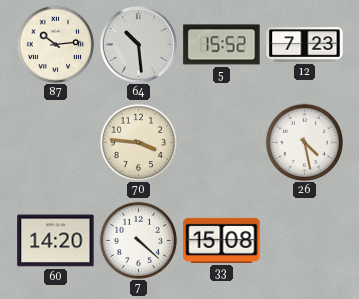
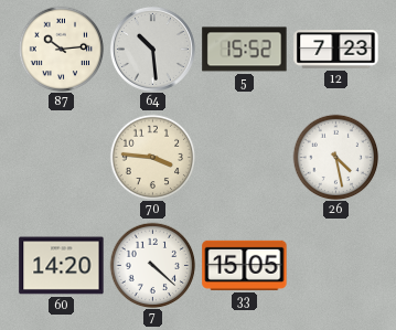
33: 15:08 -> 15:05
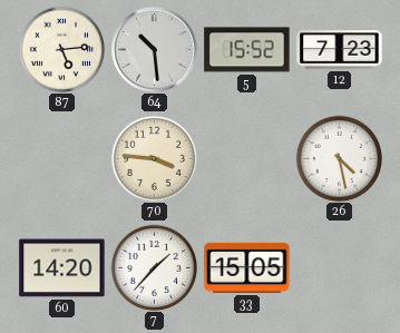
87: 10:14 -> 5:14
7: 4:22 -> 1:37
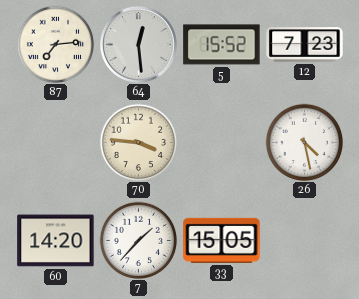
87: 5:14 -> 7:14
64: 10:29 -> 12:29
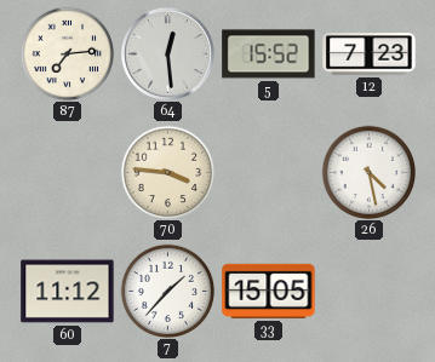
60: 14:20 -> 11:12
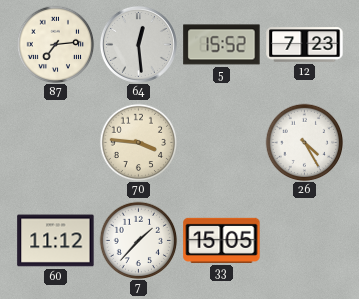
26: 4:28 -> 4:25
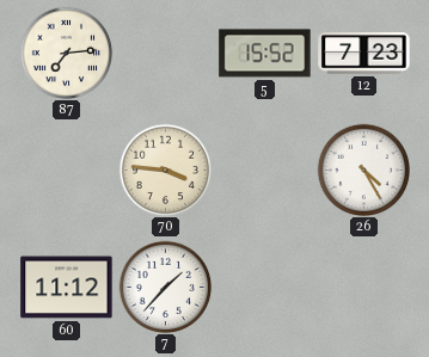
64: 12:29 -> none
33: 15:05 -> none
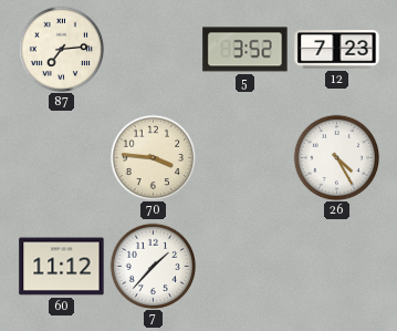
5: 15:52 -> 3:52
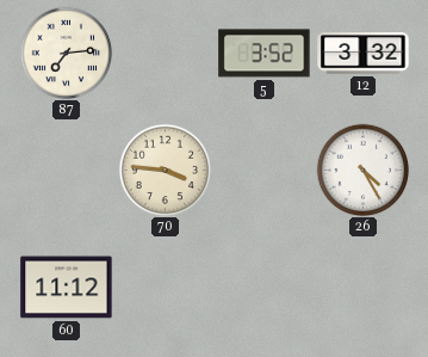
12: 7:23 -> 3:32
7: 1:37 -> none
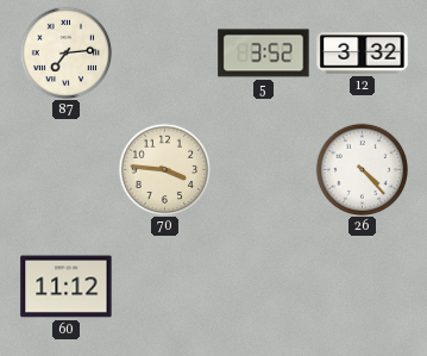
26: 4:25 -> 4:23
